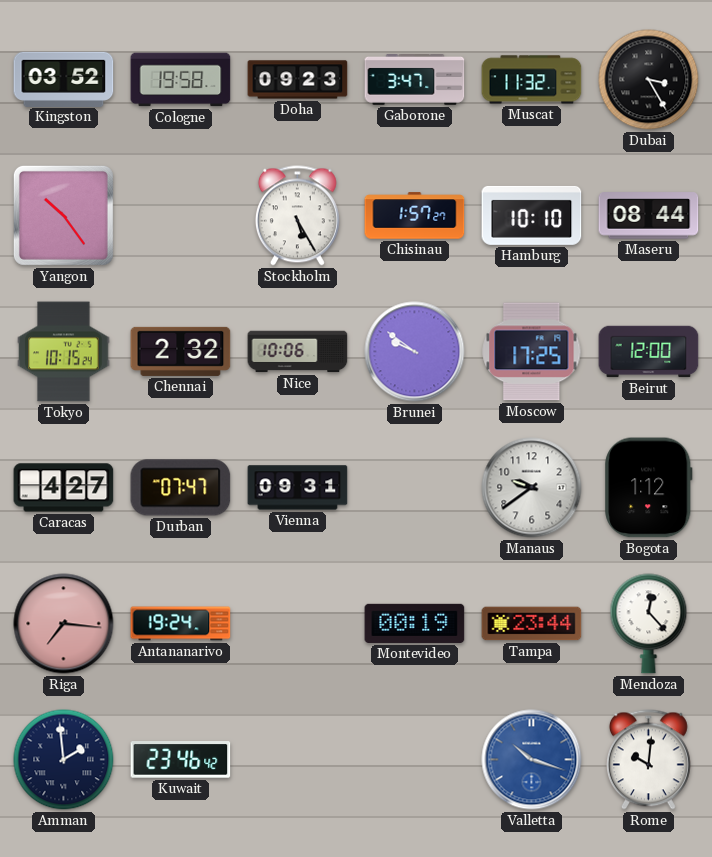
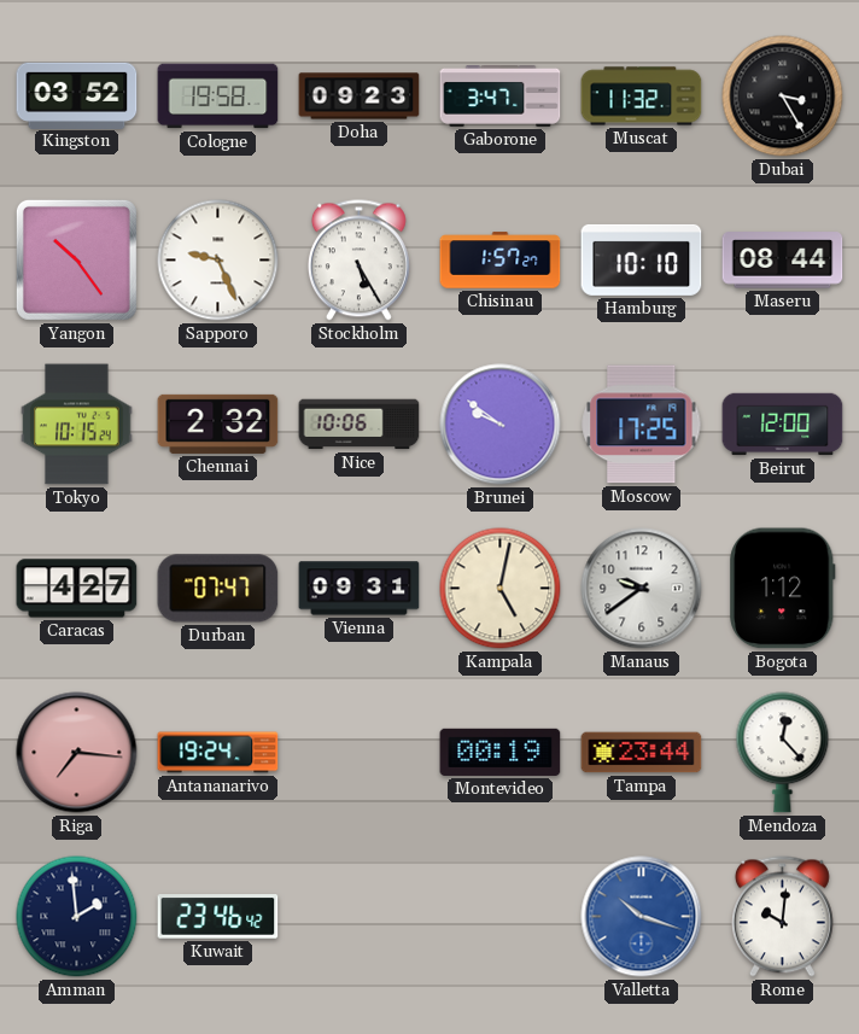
Sapporo: none -> 9:26
Kampala: none -> 5:02
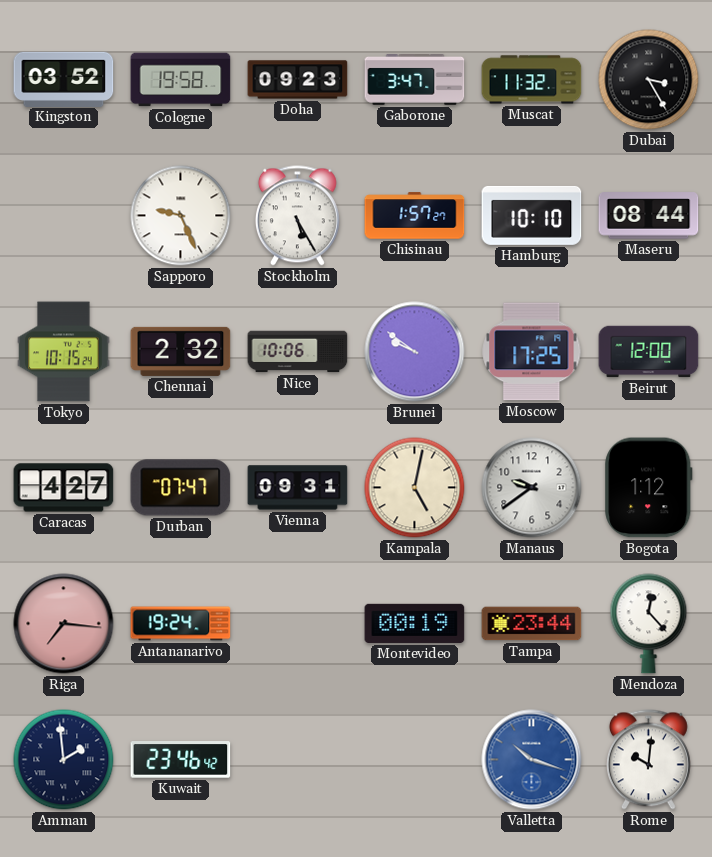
Yangon: 10:24 -> none
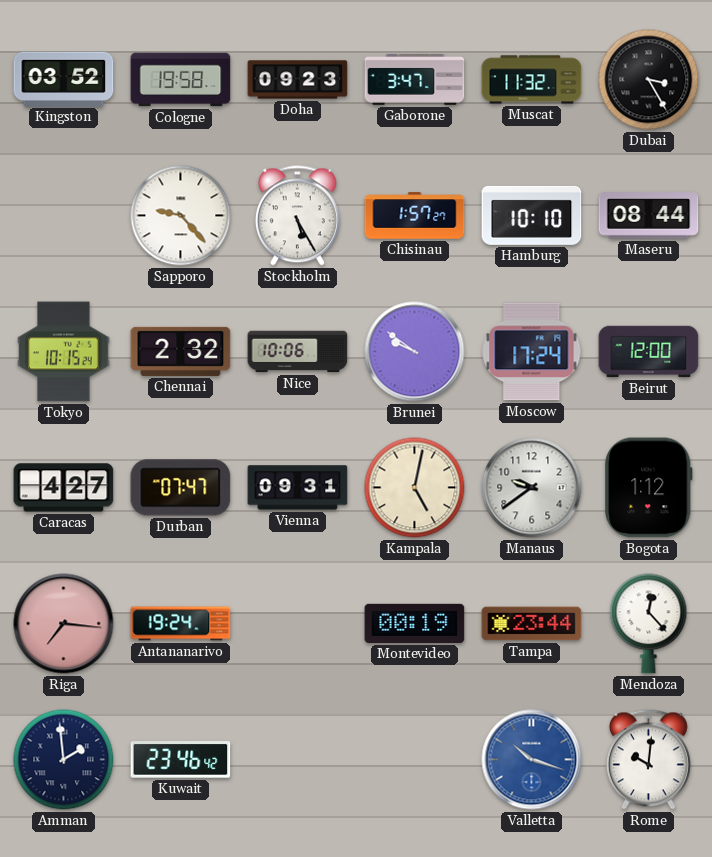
Sapporo: 9:26 -> 9:23
Moscow: 17:25 -> 17:24
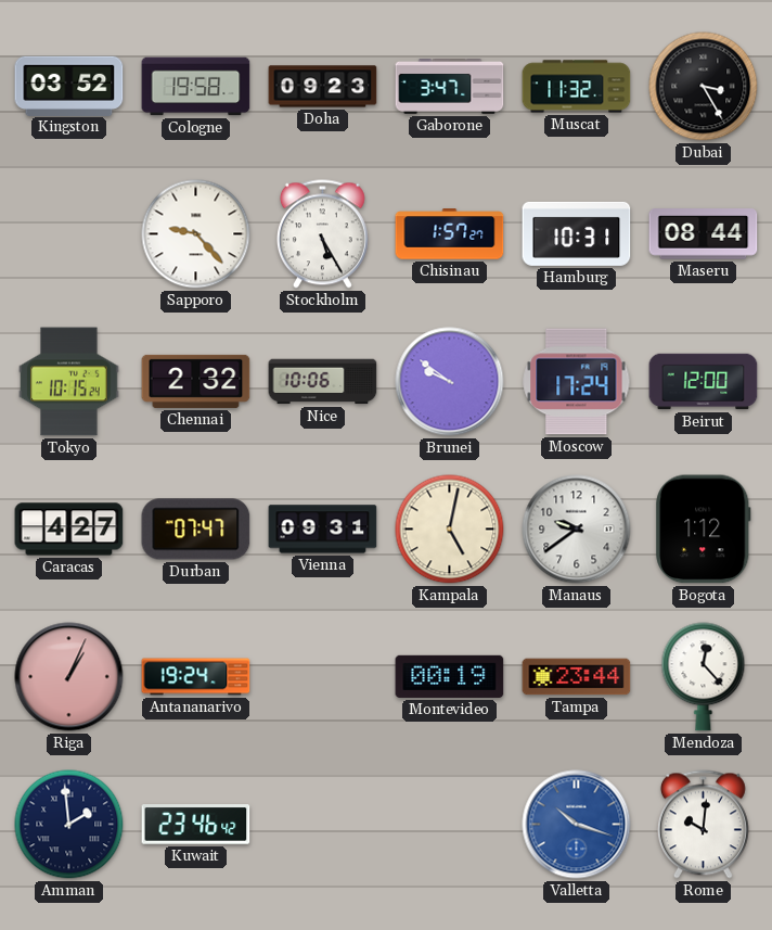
Hamburg: 10:10 -> 10:31
Riga: 7:16 -> 1:04
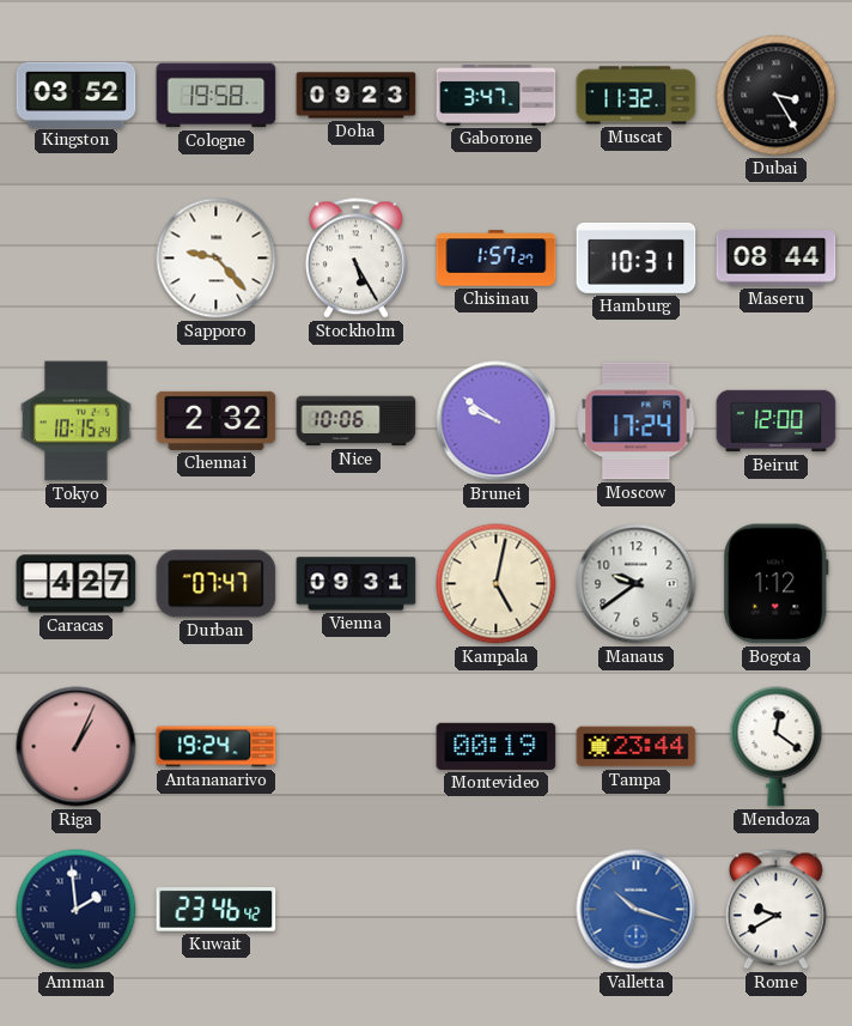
Mendoza: 12:23 -> 12:21
Rome: 10:01 -> 9:40
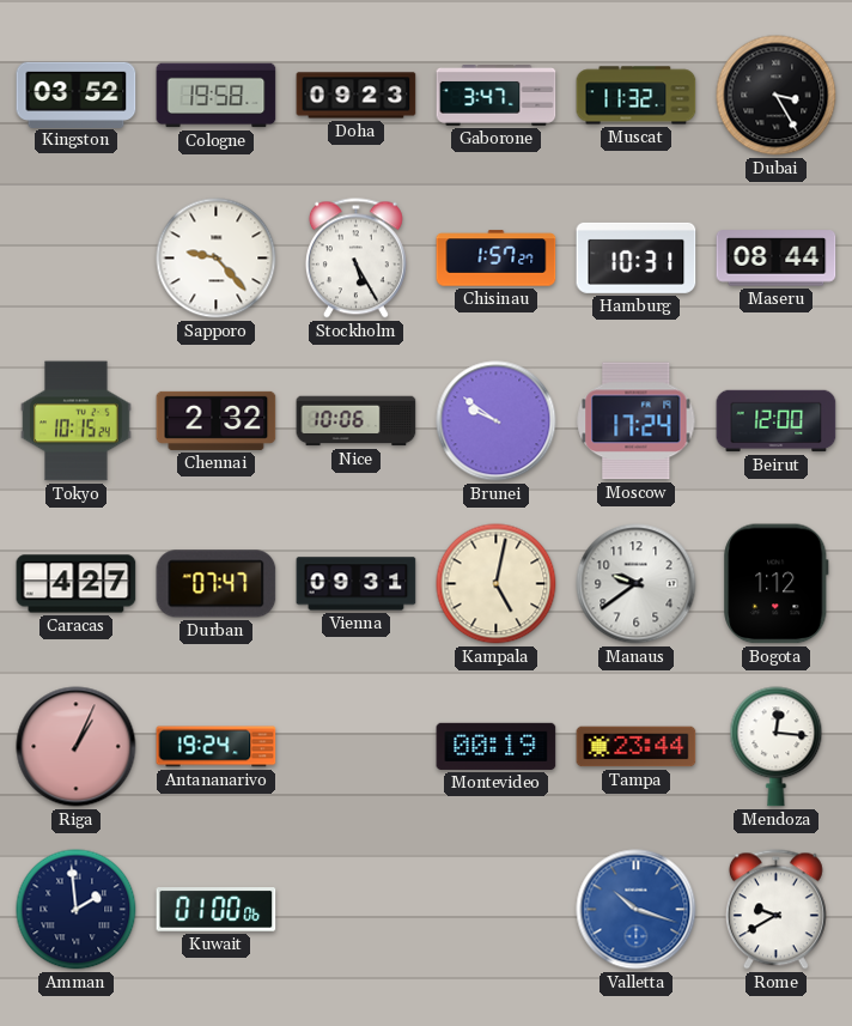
Mendoza: 12:21 -> 12:16
Kuwait: 23:46 -> 01:00
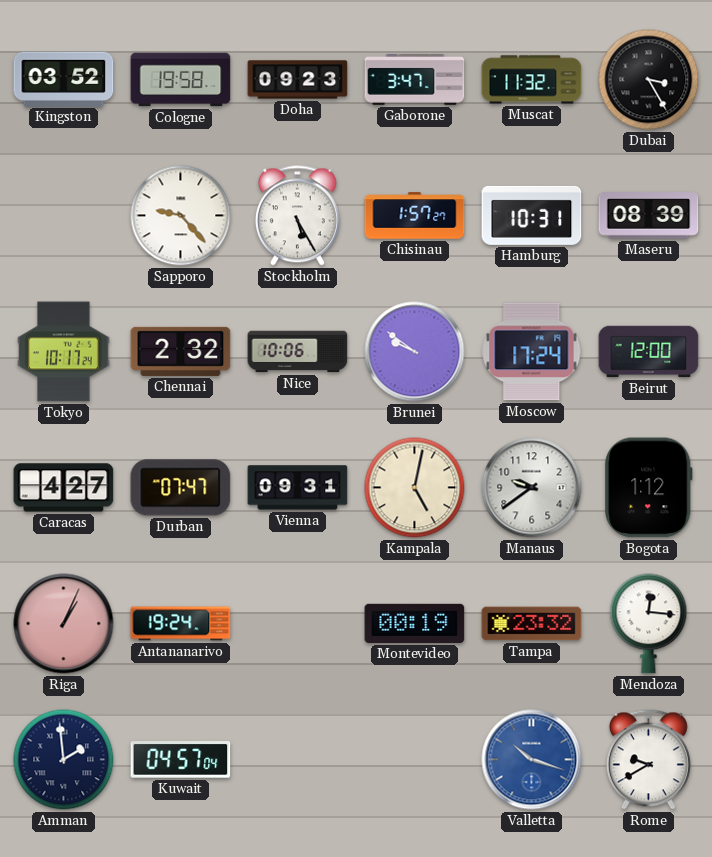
Maseru: 08:44 -> 08:39
Tokyo: 10:15 -> 10:17
Tampa: 23:44 -> 23:32
Kuwait: 01:00 -> 04:57
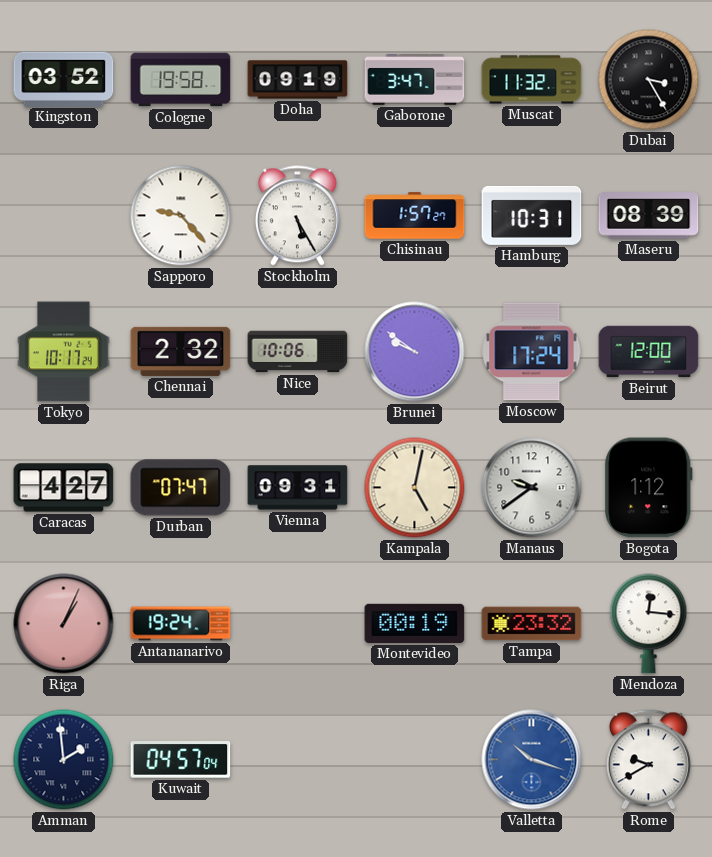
Doha: 09:23 -> 09:19
